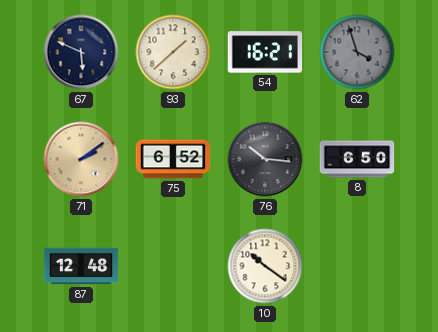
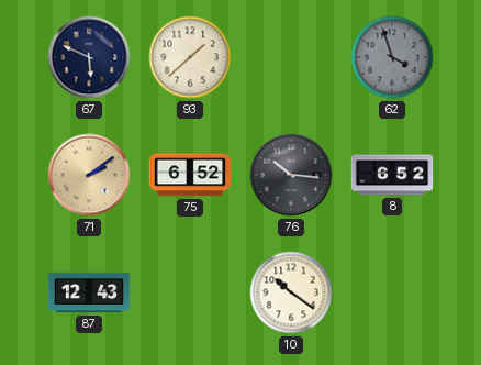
54: 16:21 -> none
8: 6:50 -> 6:52
87: 12:48 -> 12:43
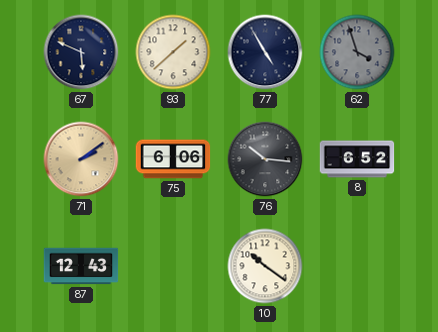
77: none -> 4:55
75: 6:52 -> 6:06
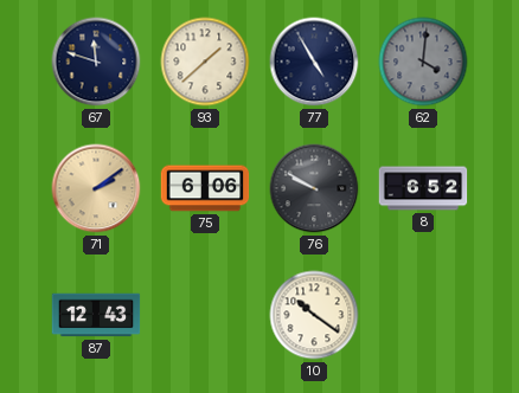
67: 5:49 -> 11:48
62: 3:57 -> 4:01
76: 10:16 -> 9:50
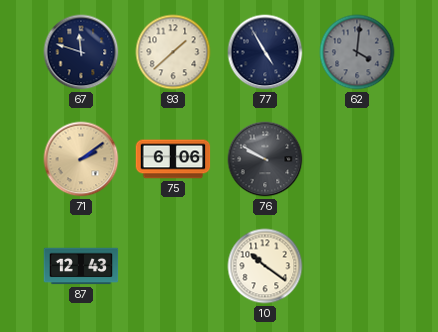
8: 6:52 -> none
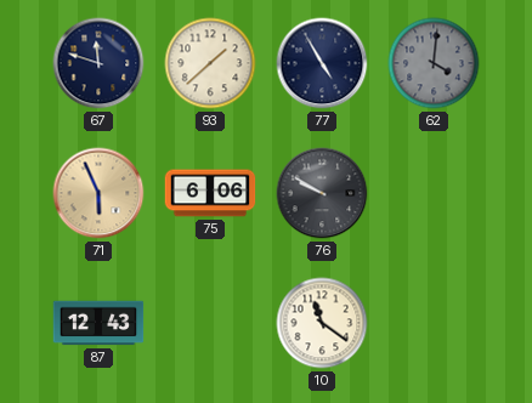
71: 2:09 -> 5:56
10: 10:21 -> 11:21
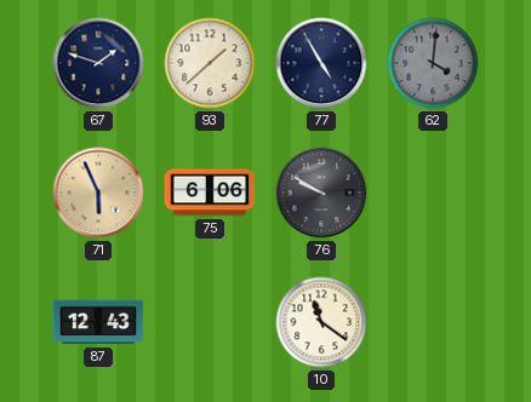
67: 11:48 -> 1:48
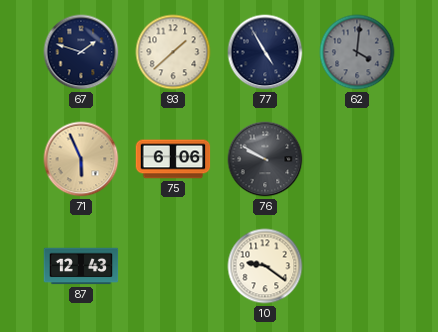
10: 11:21 -> 9:21
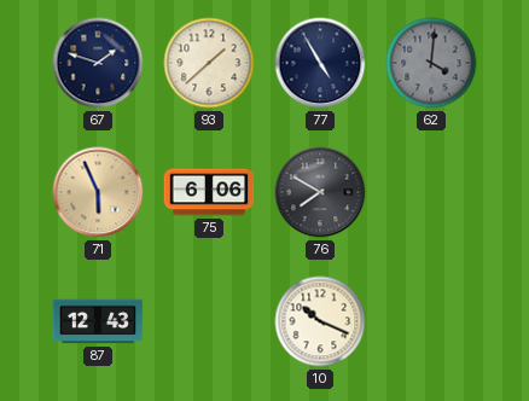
76: 9:50 -> 7:50
10: 9:21 -> 10:19
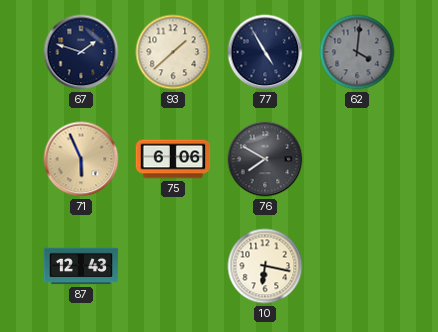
10: 10:19 -> 6:17
